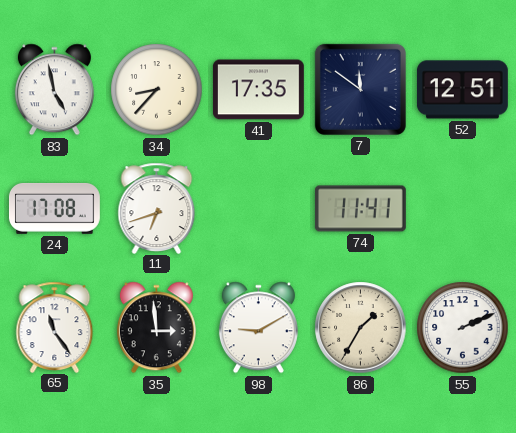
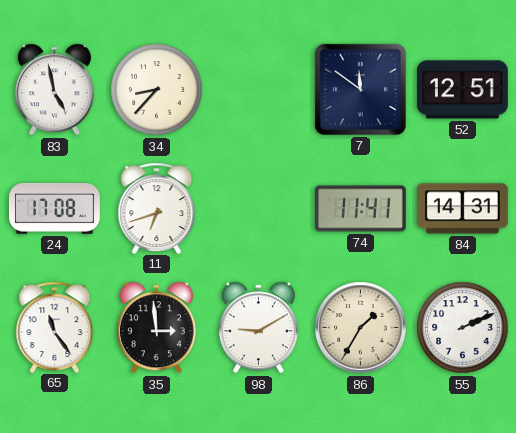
41: 17:35 -> none
84: none -> 14:31
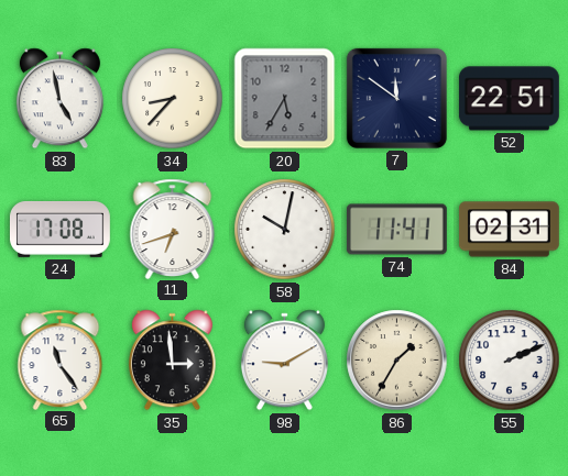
20: none -> 5:35
52: 12:51 -> 22:51
58: none -> 10:02
84: 14:31 -> 02:31
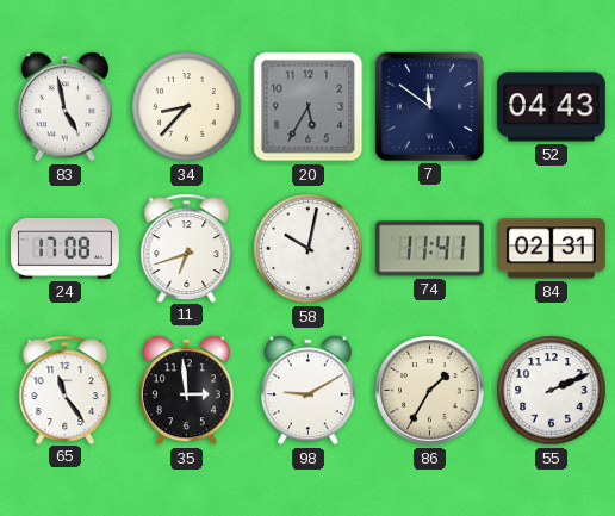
52: 22:51 -> 04:43
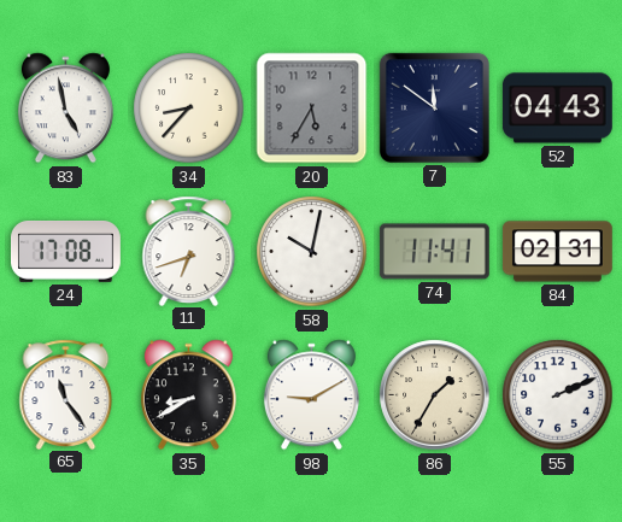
35: 2:59 -> 8:40
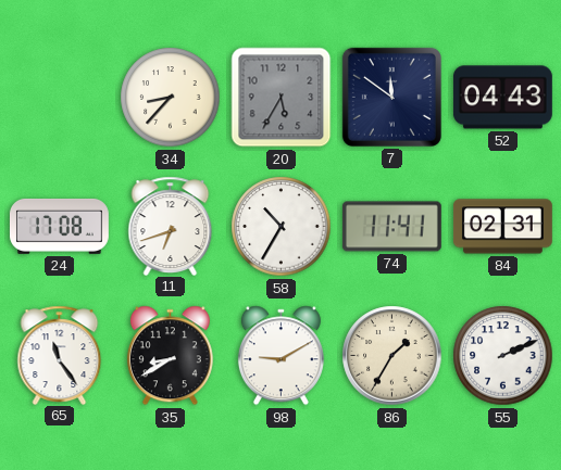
83: 4:58 -> none
58: 10:02 -> 10:35
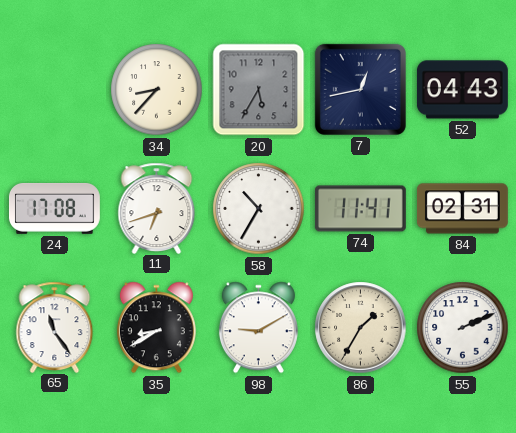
7: 11:51 -> 12:43
